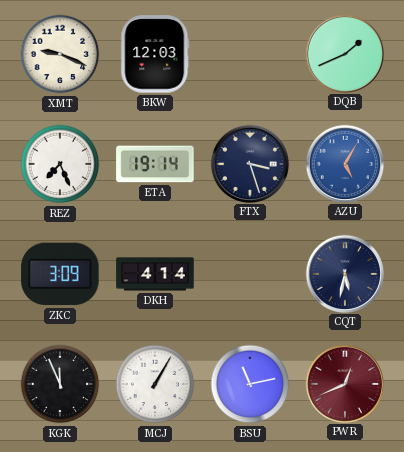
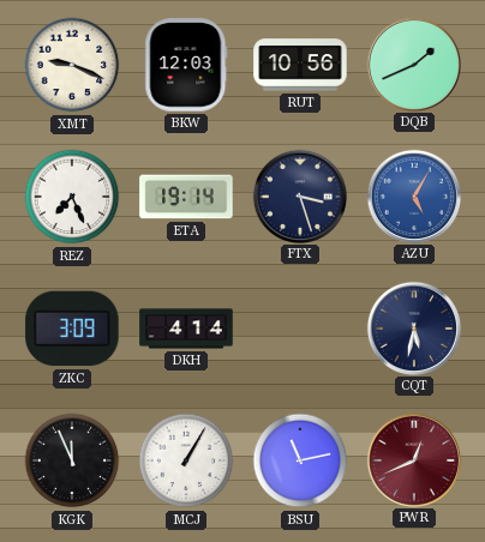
RUT: none -> 10:56
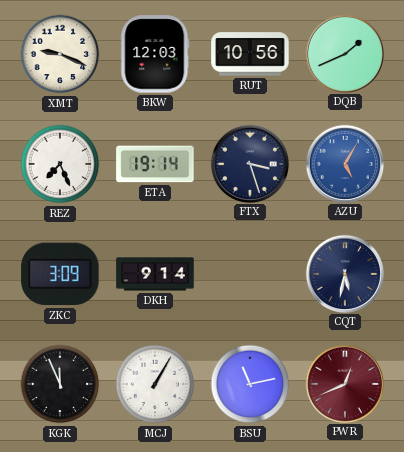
DKH: 4:14 -> 9:14
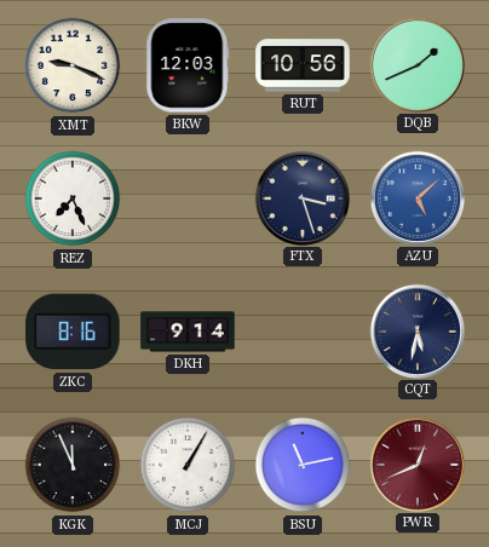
ETA: 19:14 -> none
AZU: 5:05 -> 5:08
ZKC: 3:09 -> 8:16
